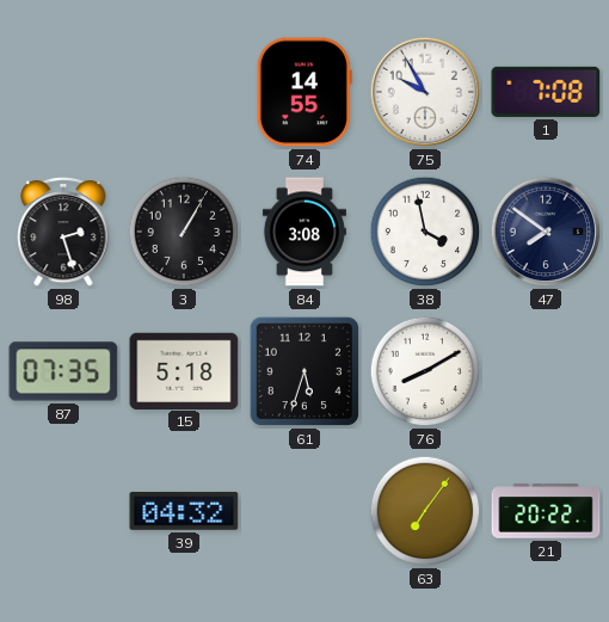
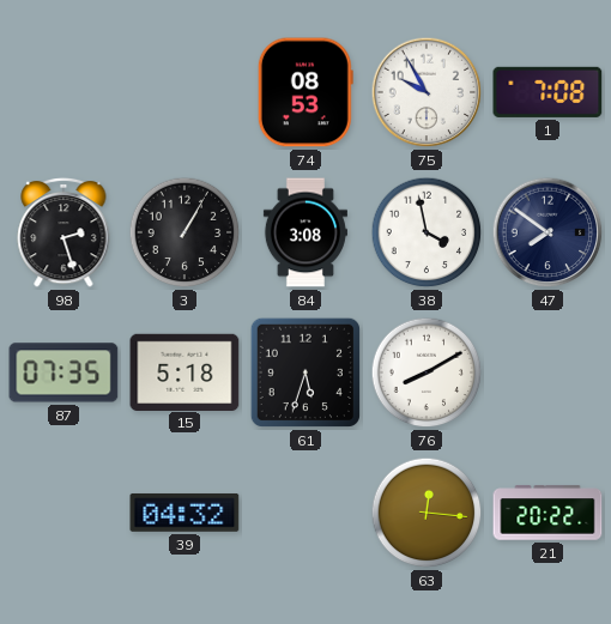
74: 14:55 -> 08:53
63: 7:06 -> 12:16
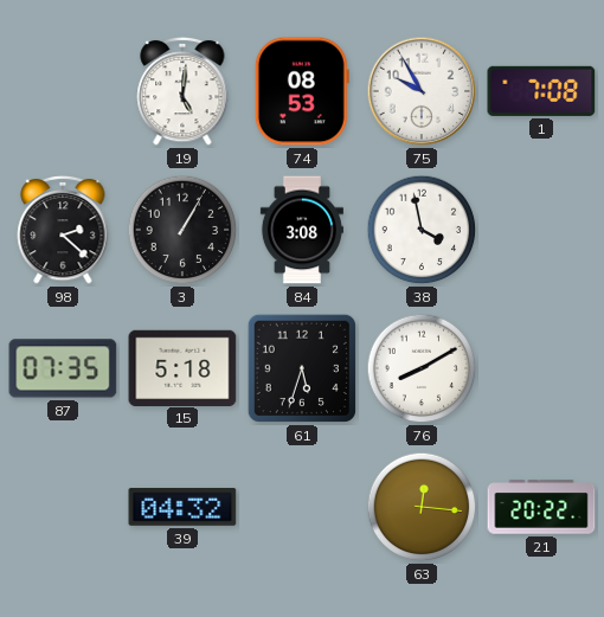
19: none -> 5:01
98: 2:27 -> 2:22
47: 7:51 -> none
